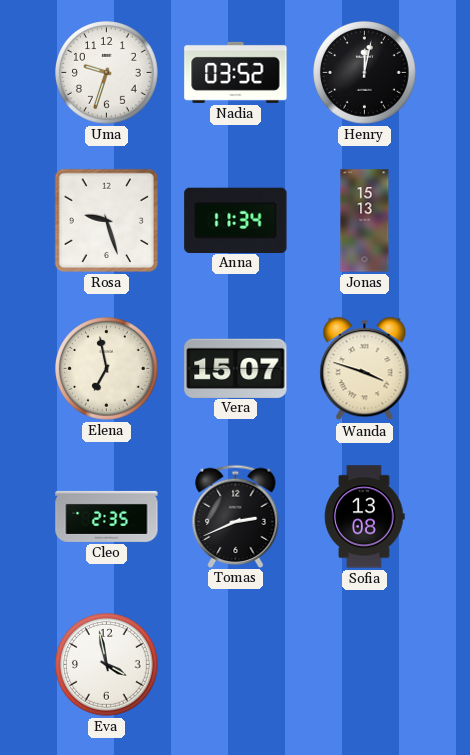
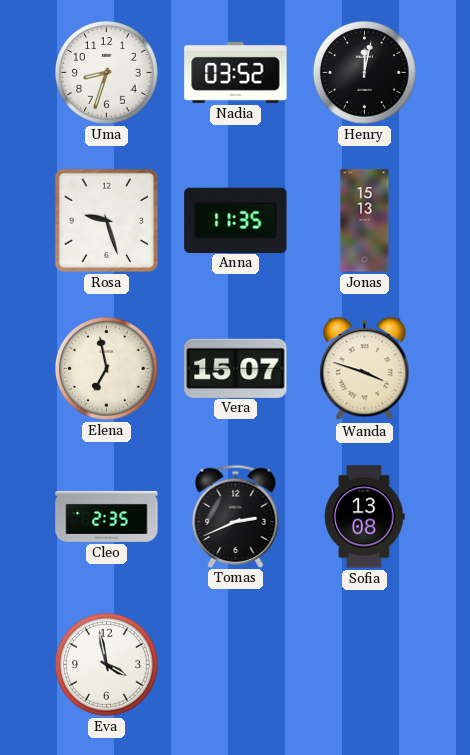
Uma: 9:33 -> 8:33
Anna: 11:34 -> 11:35
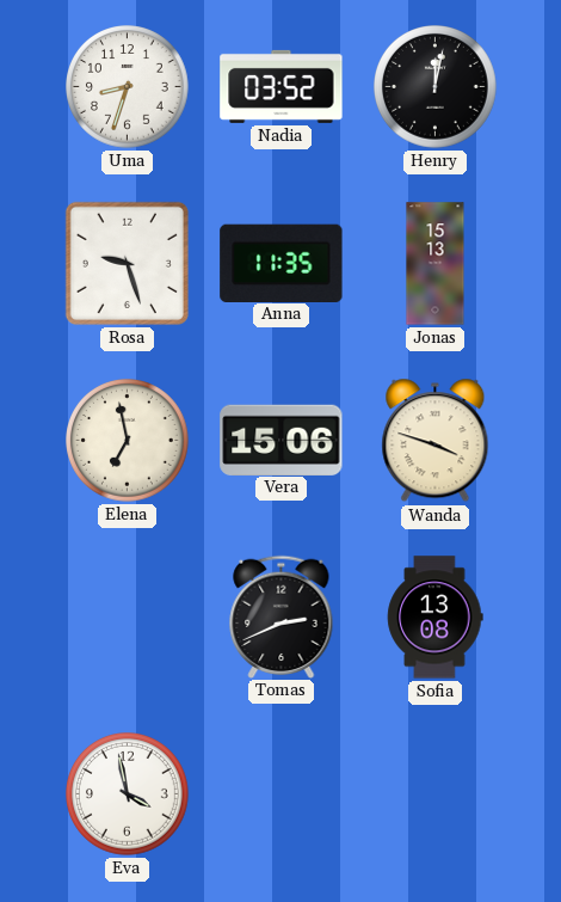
Vera: 15:07 -> 15:06
Cleo: 2:35 -> none
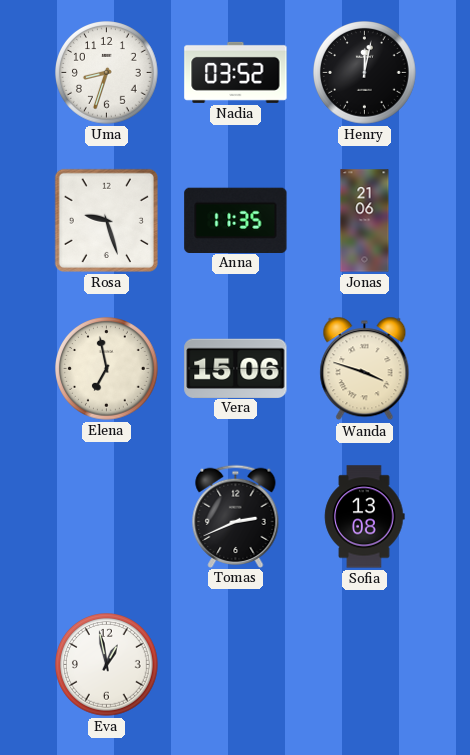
Jonas: 15:13 -> 21:06
Eva: 3:58 -> 12:58
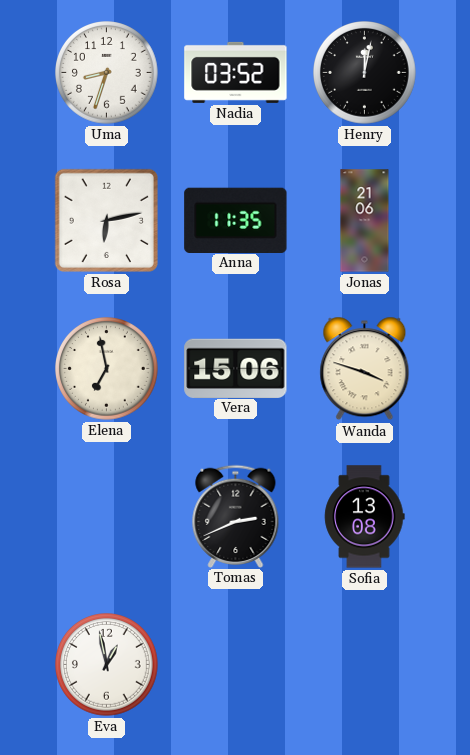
Rosa: 9:27 -> 6:13
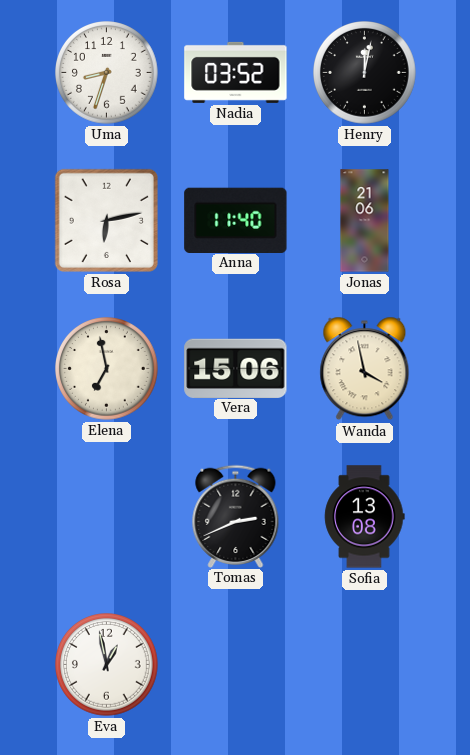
Anna: 11:35 -> 11:40
Wanda: 3:48 -> 3:58
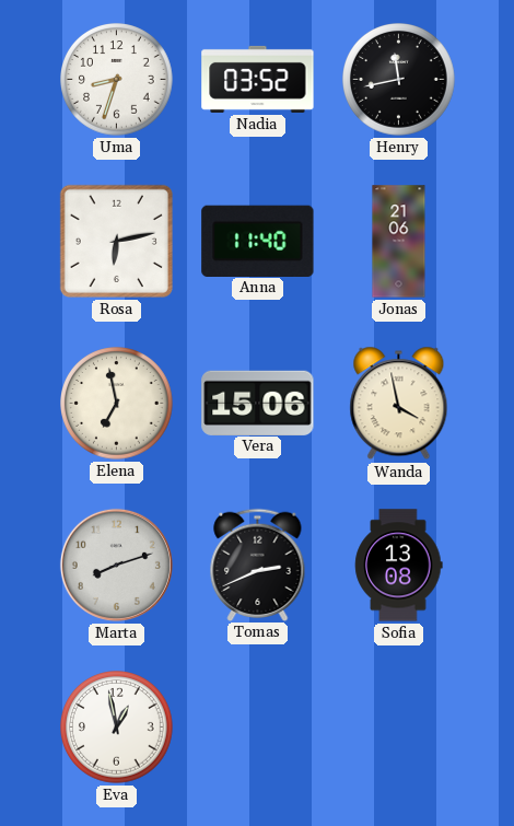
Henry: 12:02 -> 11:43
Marta: none -> 8:12
